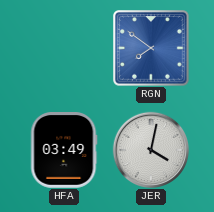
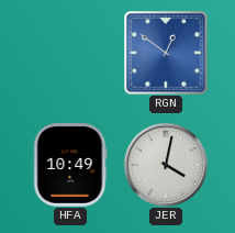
RGN: 7:51 -> 12:51
HFA: 03:49 -> 10:49
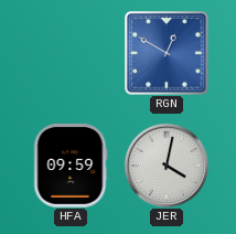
RGN: 12:51 -> 12:50
HFA: 10:49 -> 09:59
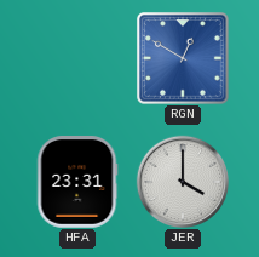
HFA: 09:59 -> 23:31
JER: 4:02 -> 4:00
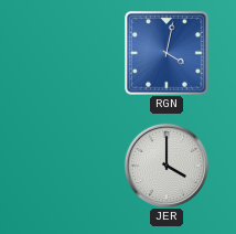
RGN: 12:50 -> 4:02
HFA: 23:31 -> none
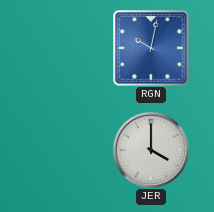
RGN: 4:02 -> 10:02
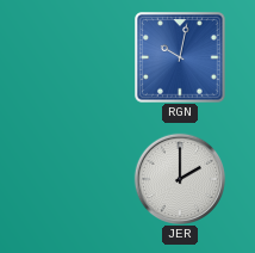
JER: 4:00 -> 2:00
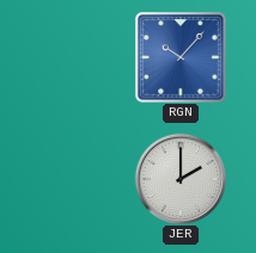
RGN: 10:02 -> 10:07
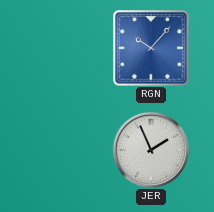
JER: 2:00 -> 1:56
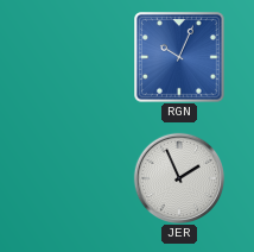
RGN: 10:07 -> 10:04
